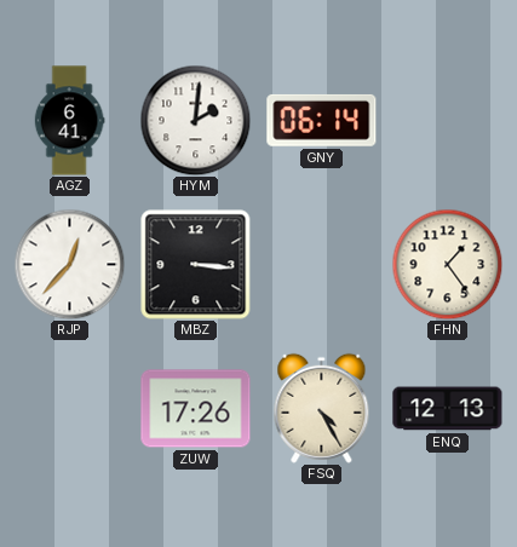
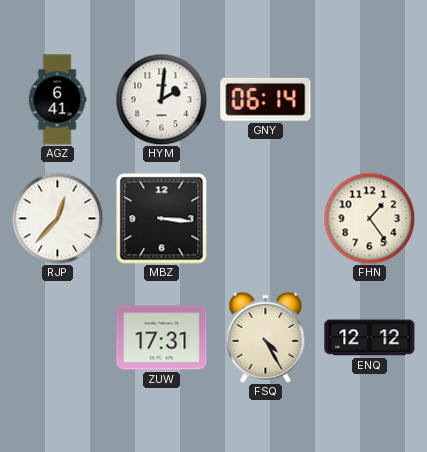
ZUW: 17:26 -> 17:31
ENQ: 12:13 -> 12:12
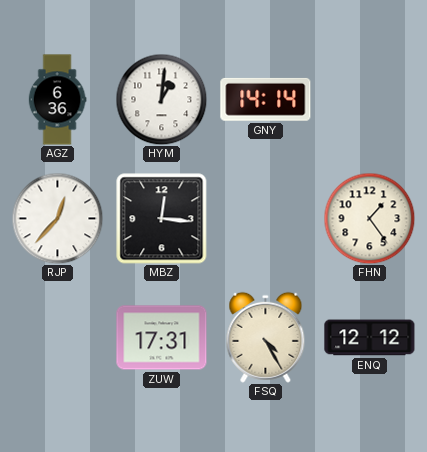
AGZ: 6:41 -> 6:36
HYM: 2:01 -> 1:01
GNY: 06:14 -> 14:14
MBZ: 3:16 -> 12:16
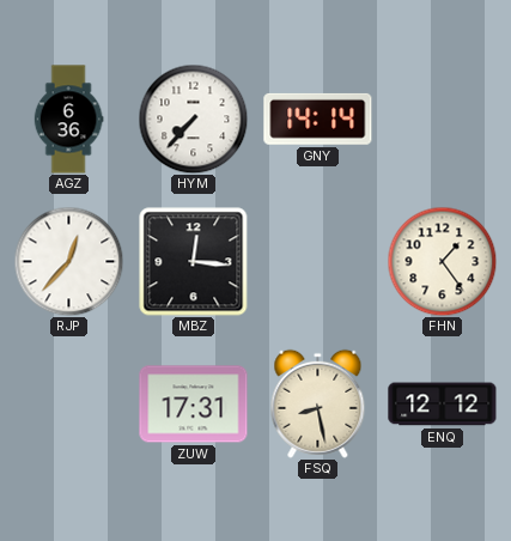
HYM: 1:01 -> 7:37
FSQ: 4:25 -> 8:28
